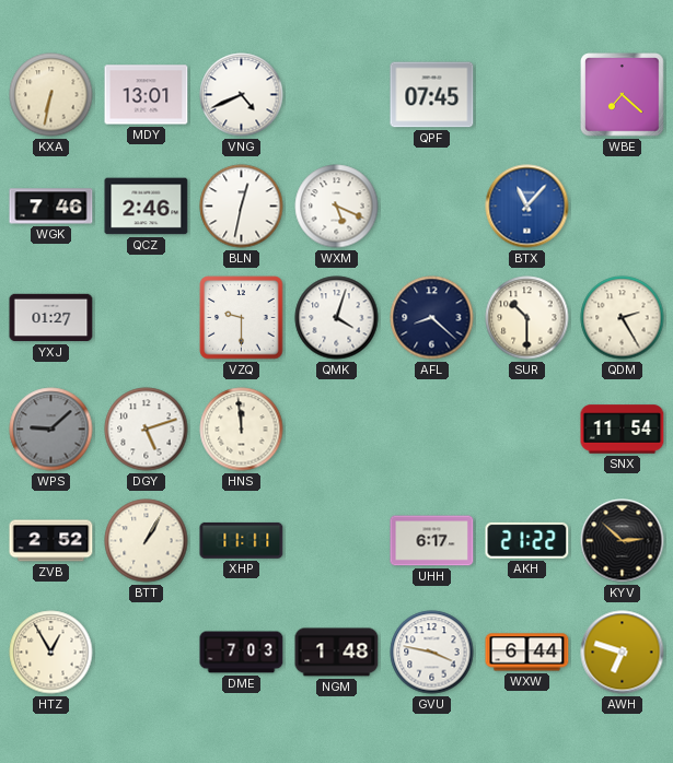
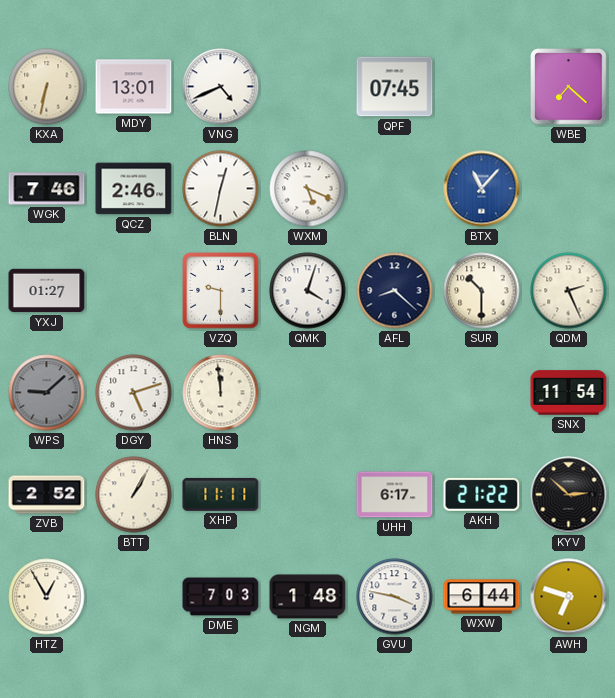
QDM: 2:25 -> 2:26
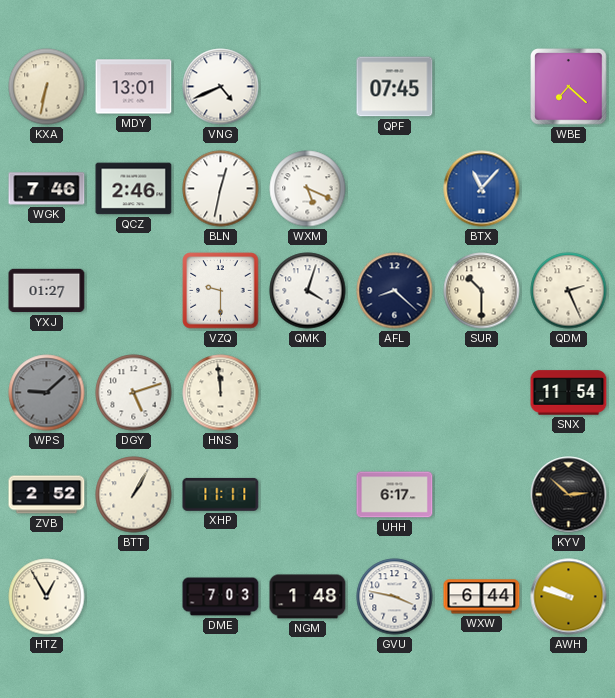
AKH: 21:22 -> none
AWH: 6:48 -> 9:48
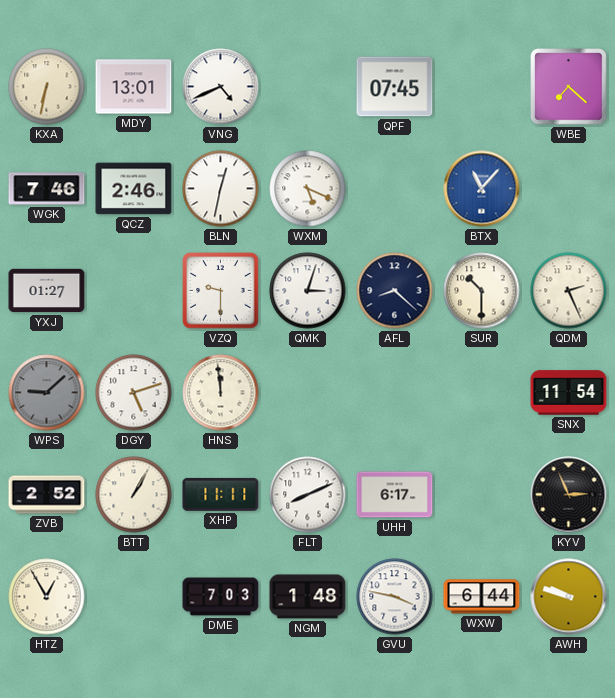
QMK: 4:03 -> 3:03
FLT: none -> 8:11
KYV: 2:52 -> 2:56
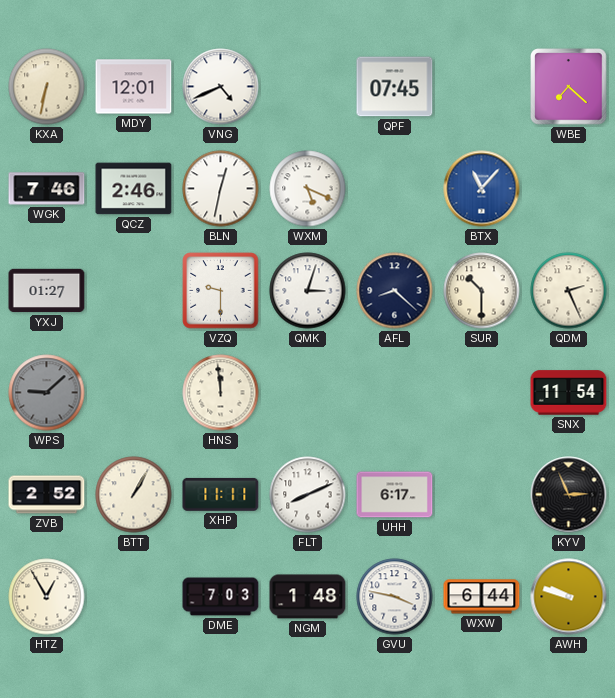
MDY: 13:01 -> 12:01
DGY: 5:12 -> none
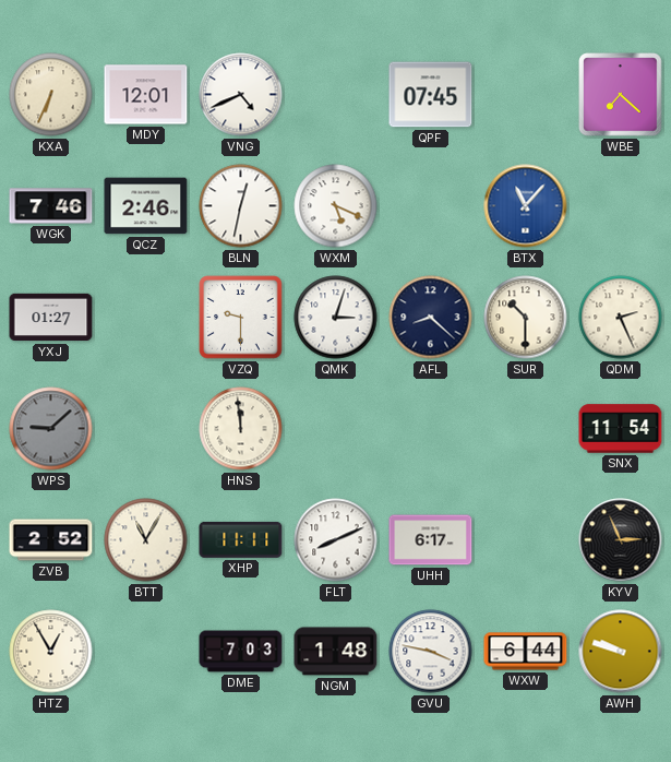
KXA: 6:32 -> 6:34
BTT: 1:05 -> 11:05
